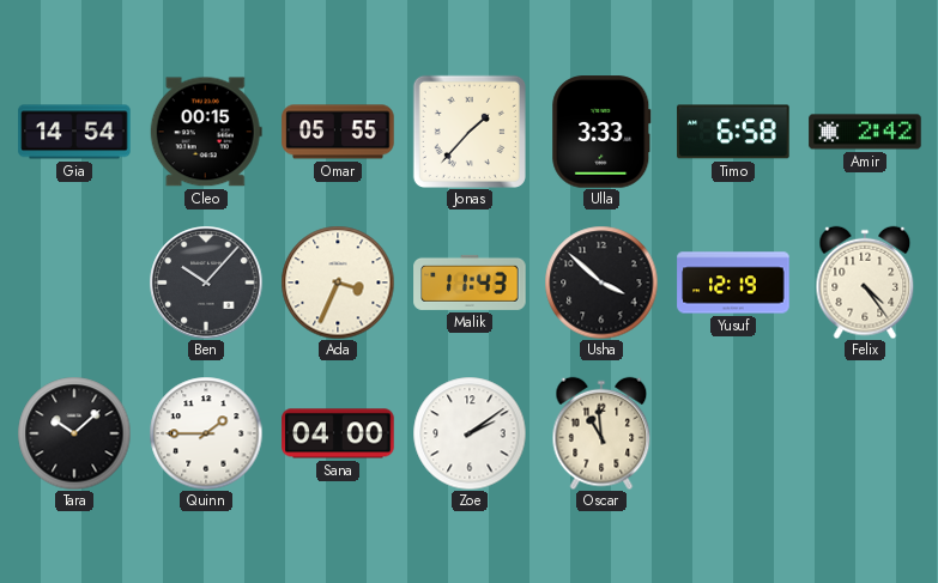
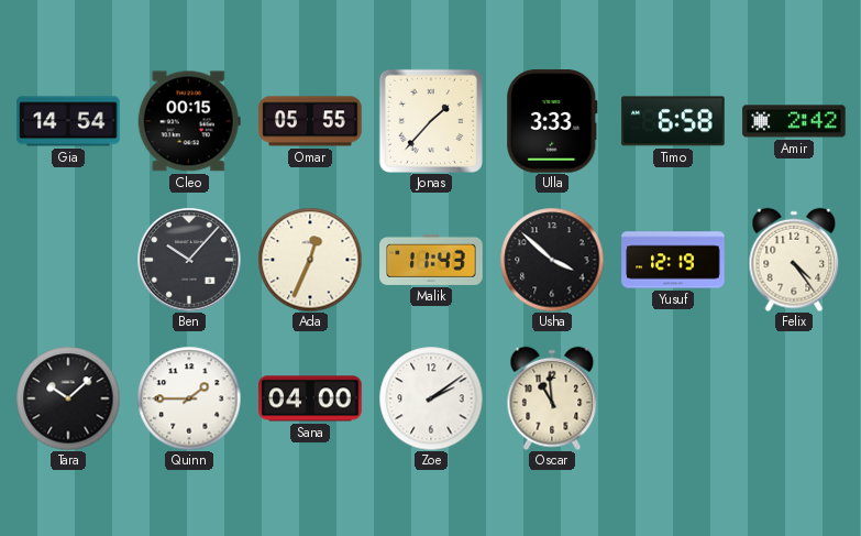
Ada: 3:34 -> 12:34
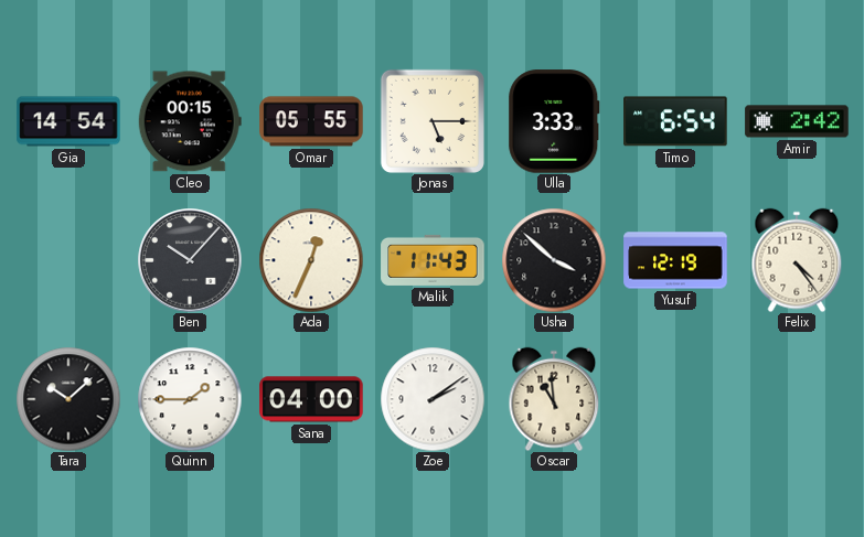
Jonas: 1:37 -> 5:15
Timo: 6:58 -> 6:54
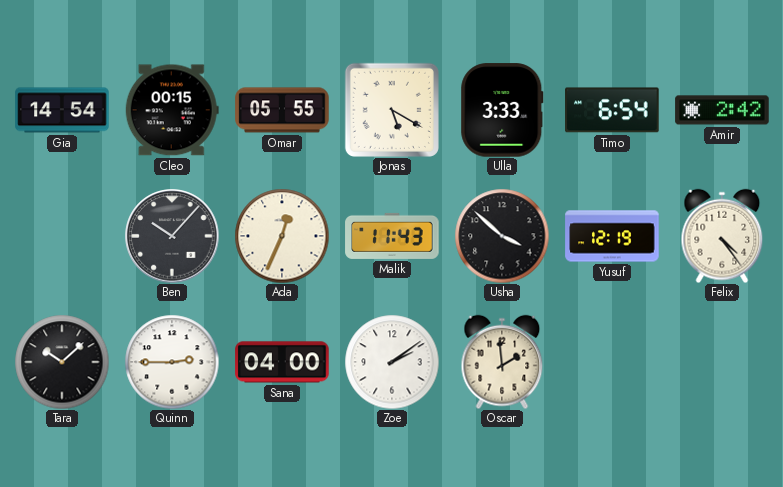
Jonas: 5:15 -> 5:20
Quinn: 1:45 -> 2:45
Oscar: 10:59 -> 1:59
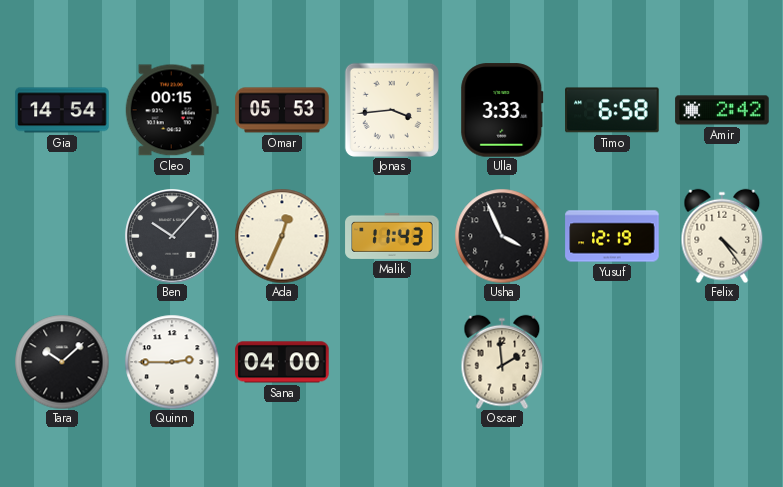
Omar: 05:55 -> 05:53
Jonas: 5:20 -> 3:44
Timo: 6:54 -> 6:58
Usha: 3:52 -> 3:56
Zoe: 2:09 -> none
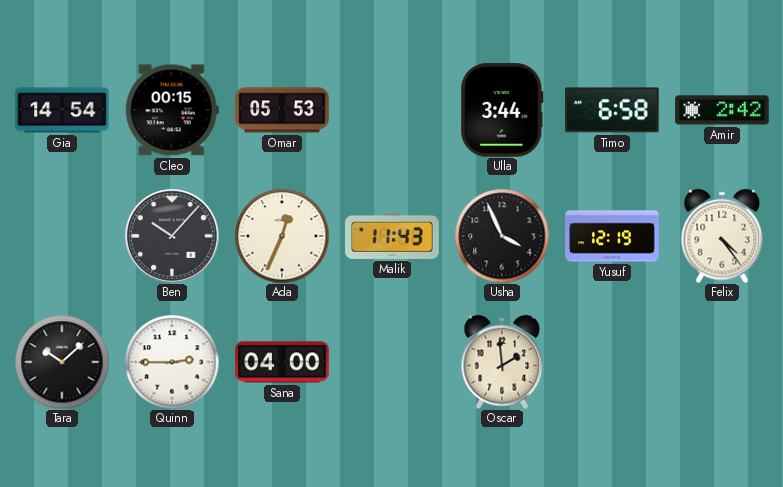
Jonas: 3:44 -> none
Ulla: 3:33 -> 3:44
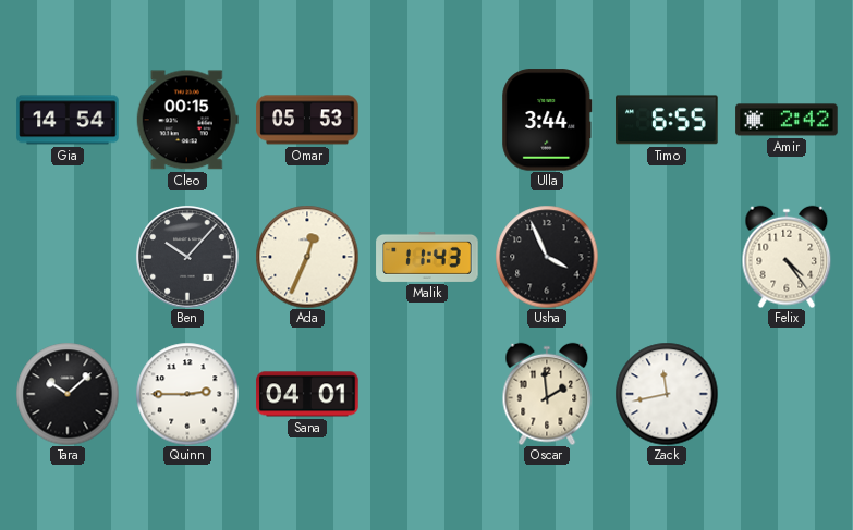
Timo: 6:58 -> 6:55
Yusuf: 12:19 -> none
Sana: 04:00 -> 04:01
Zack: none -> 11:43
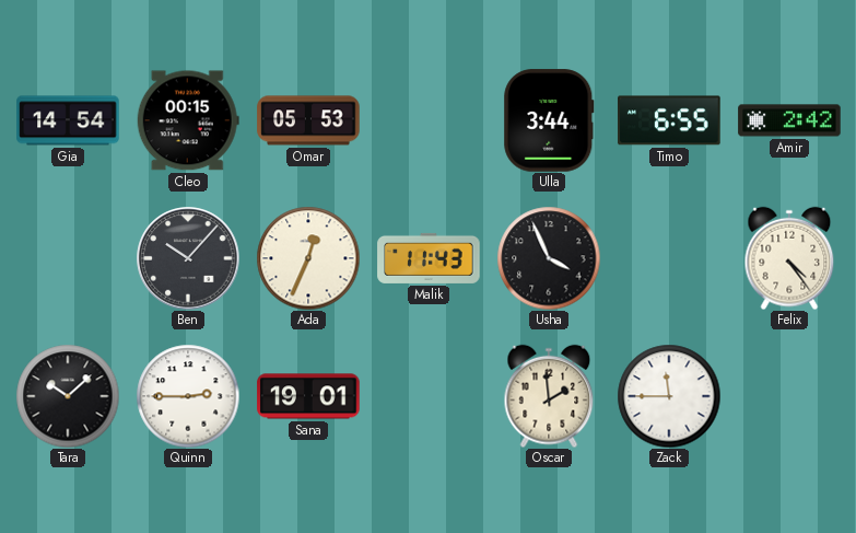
Sana: 04:01 -> 19:01
Zack: 11:43 -> 11:45
